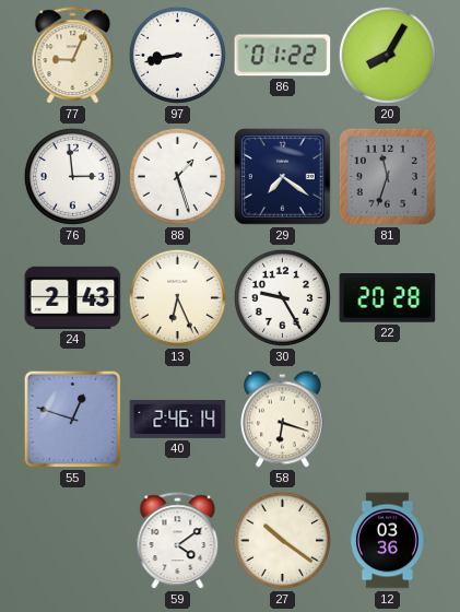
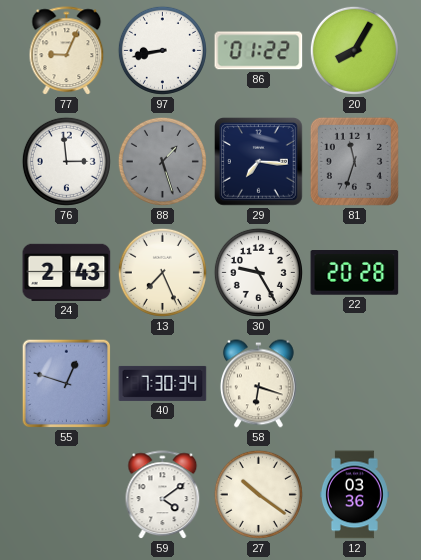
88 dial: white -> grey
29: 7:21 -> 7:16
13: 6:26 -> 7:26
40: 2:46 -> 7:30
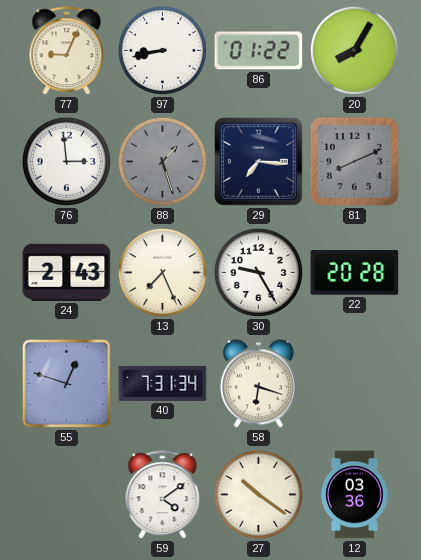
81: 11:33 -> 8:11
40: 7:30 -> 7:31
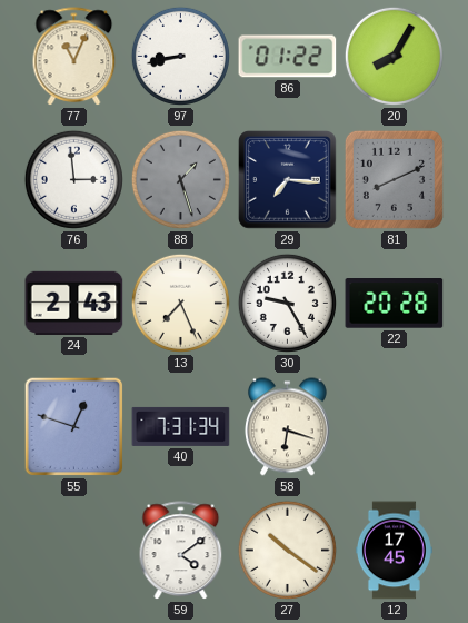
77: 9:04 -> 11:04
12: 03:36 -> 17:45
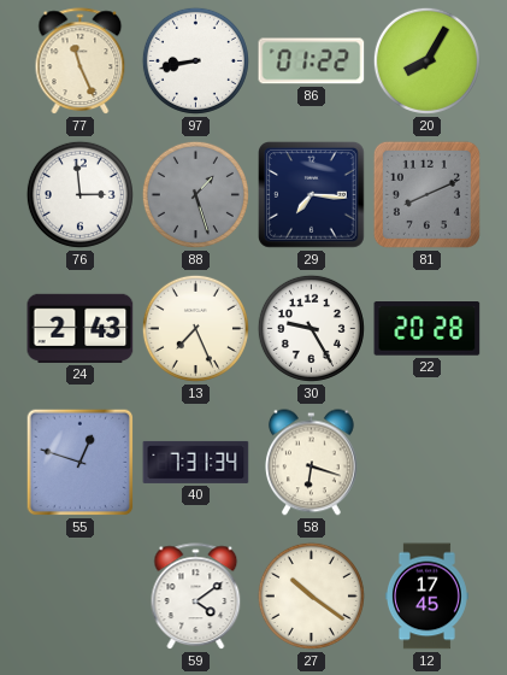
77: 11:04 -> 11:26
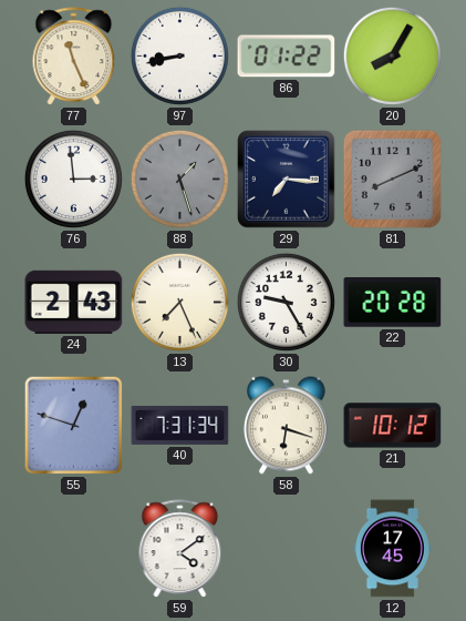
21: none -> 10:12
27: 10:21 -> none
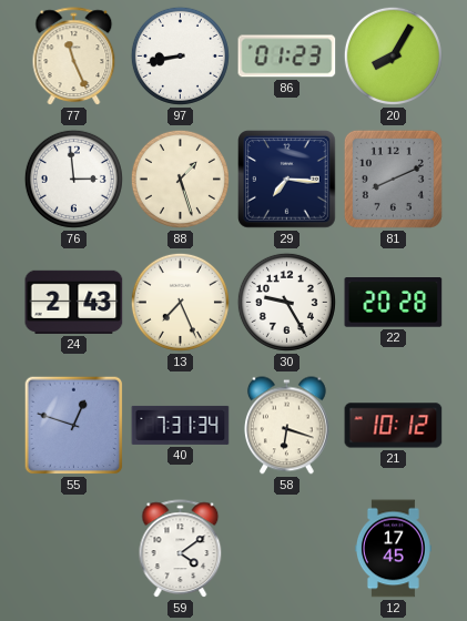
86: 01:22 -> 01:23
88 dial: grey -> cream
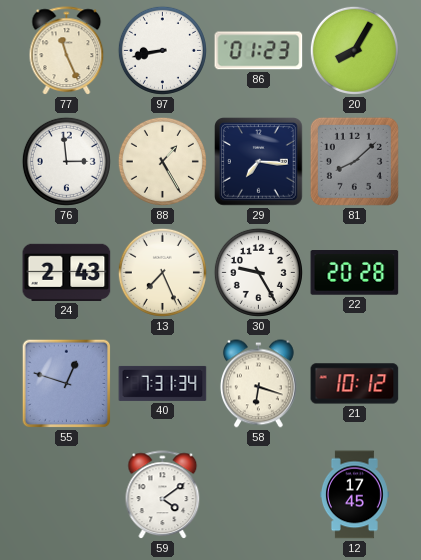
88: 1:27 -> 1:25
81: 8:11 -> 8:08
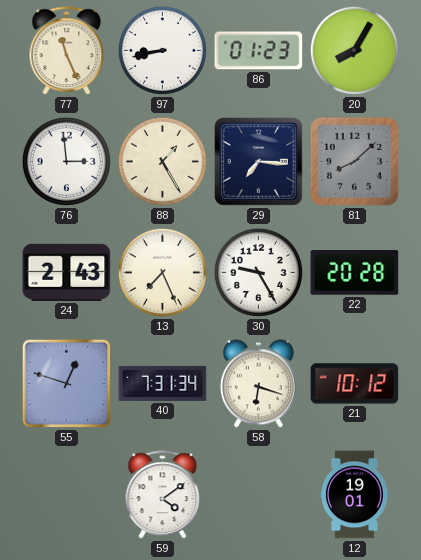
12: 17:45 -> 19:01
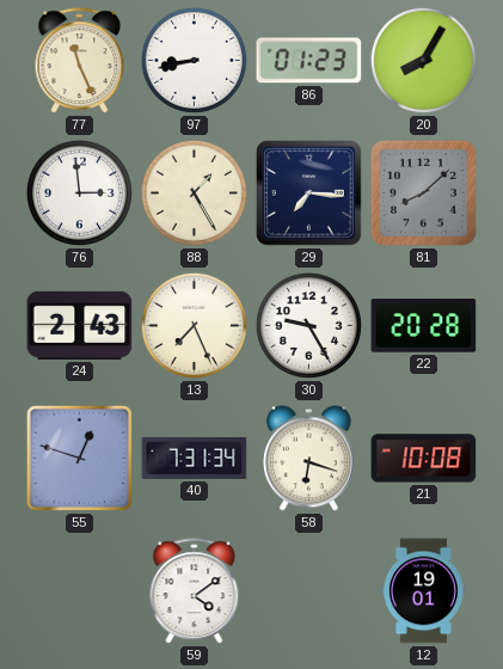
21: 10:12 -> 10:08
